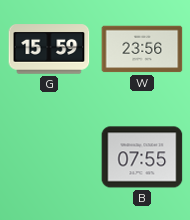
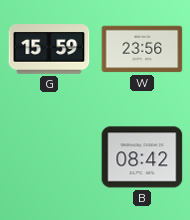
B: 07:55 -> 08:42
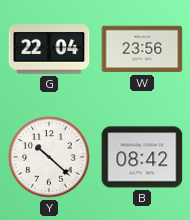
G: 15:59 -> 22:04
Y: none -> 10:22
